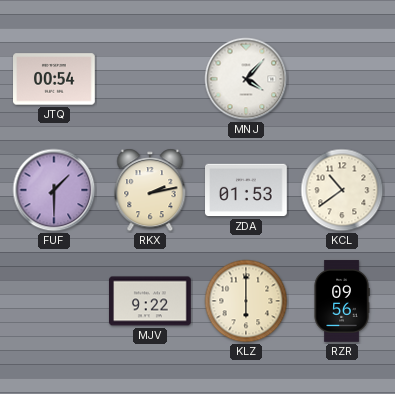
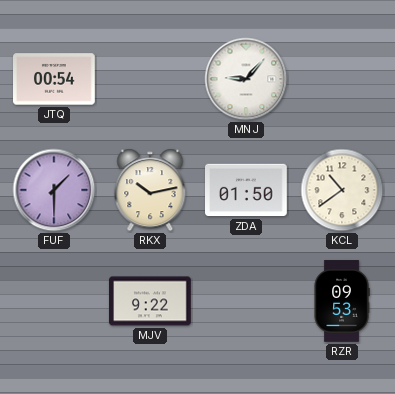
MNJ: 4:07 -> 9:07
RKX: 2:13 -> 10:13
ZDA: 01:53 -> 01:50
KLZ: 6:00 -> none
RZR: 09:56 -> 09:53
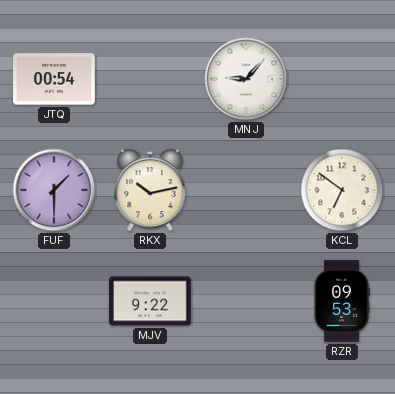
ZDA: 01:50 -> none
KCL: 10:39 -> 6:51
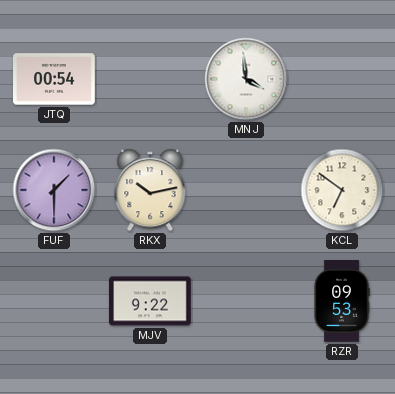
MNJ: 9:07 -> 3:59
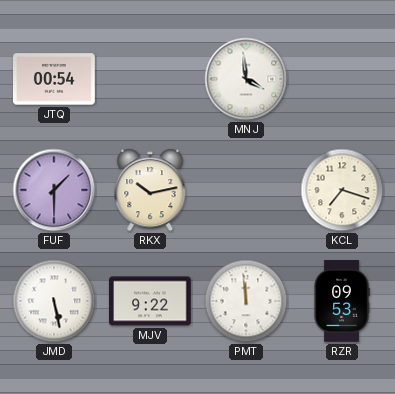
KCL: 6:51 -> 7:18
JMD: none -> 5:28
PMT: none -> 11:59
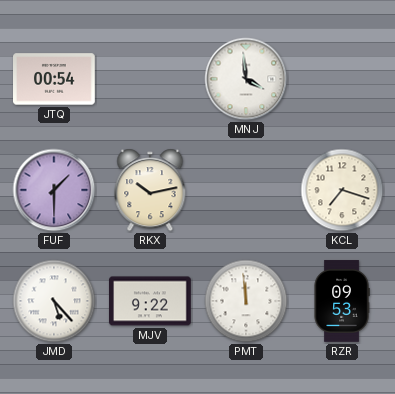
JMD: 5:28 -> 5:23
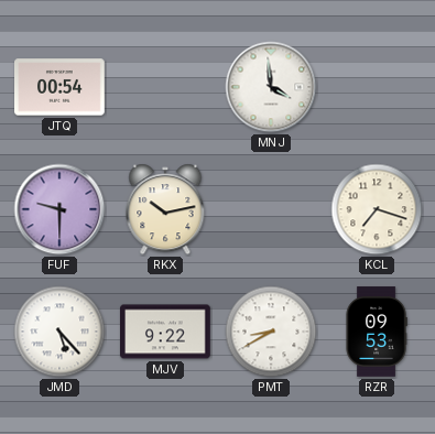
FUF: 1:30 -> 9:30
PMT: 11:59 -> 8:40
